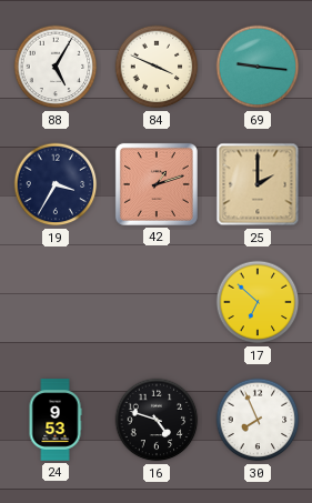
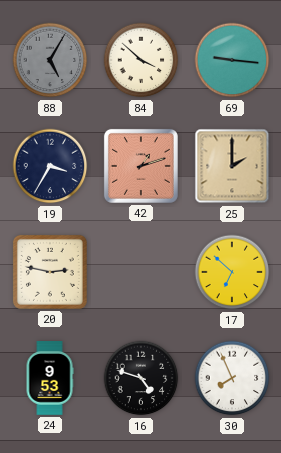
88 dial: white -> grey
84: 3:49 -> 3:52
20: none -> 2:47
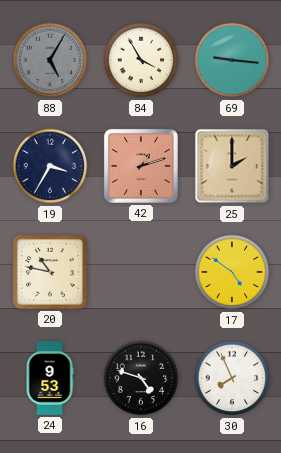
84: 3:52 -> 3:55
20: 2:47 -> 10:47
17: 6:52 -> 4:51
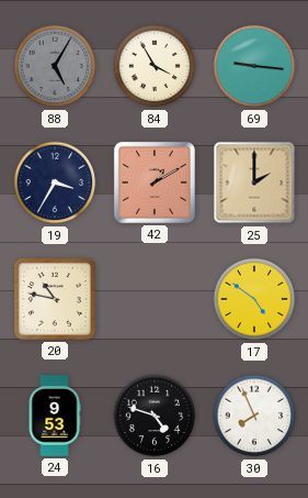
42: 1:12 -> 1:10
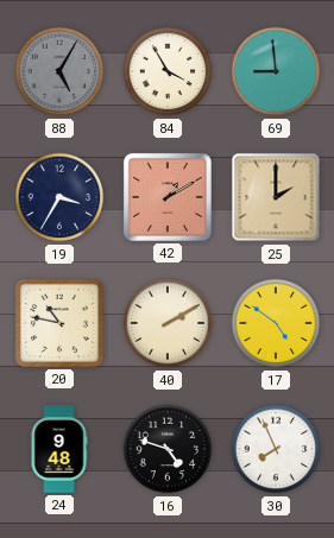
69: 9:16 -> 8:59
40: none -> 2:10
24: 9:53 -> 9:48
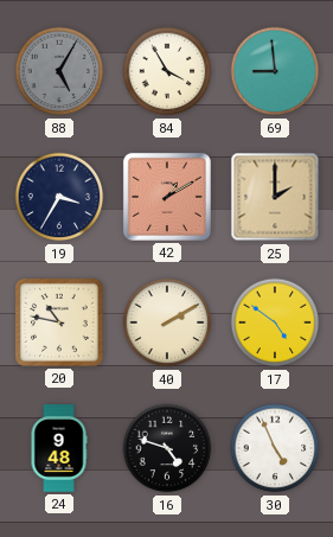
30: 7:56 -> 4:56
